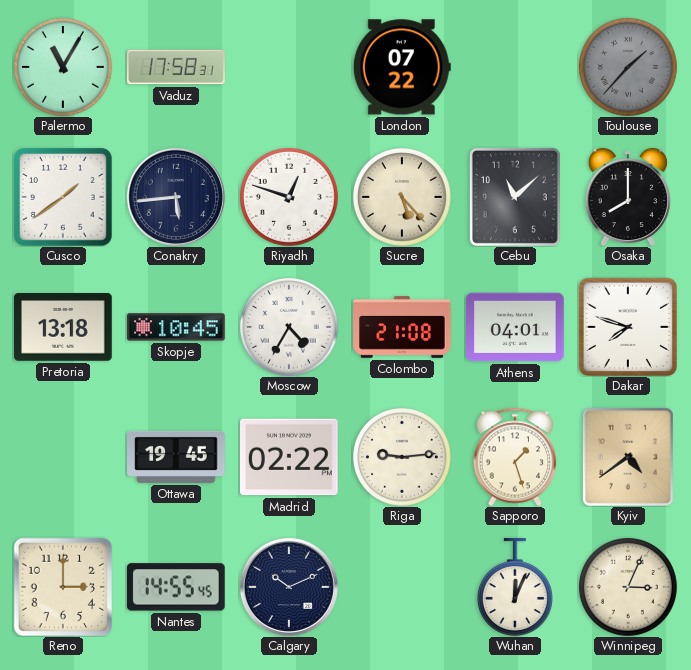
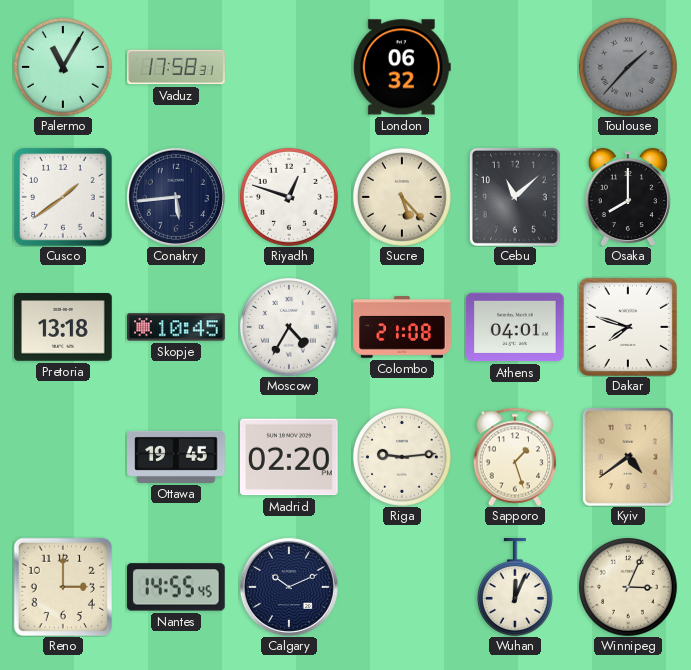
London: 07:22 -> 06:32
Madrid: 02:22 -> 02:20
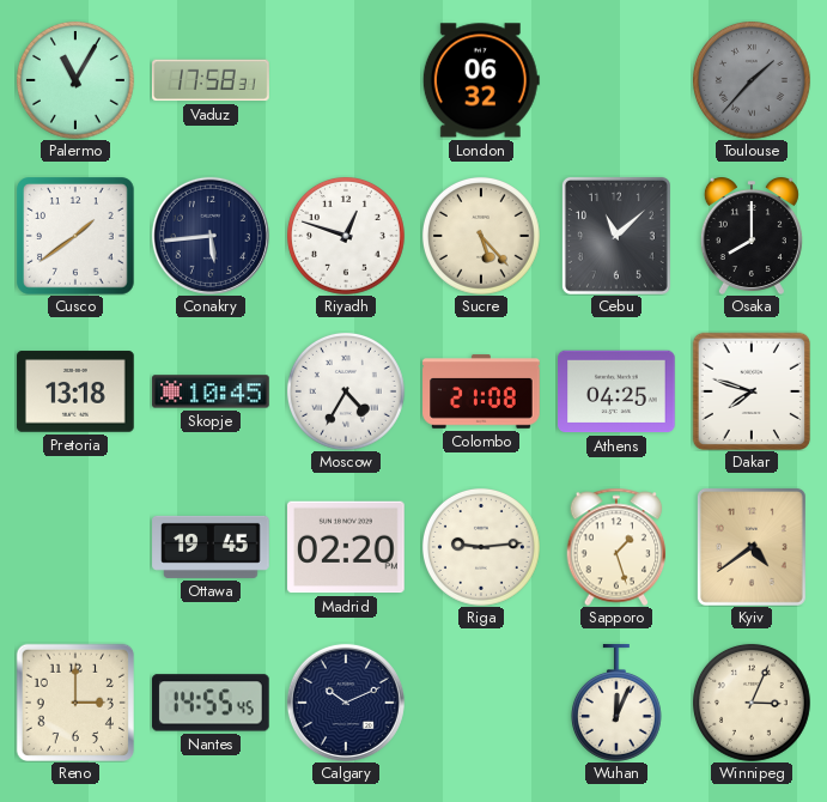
Athens: 04:01 -> 04:25
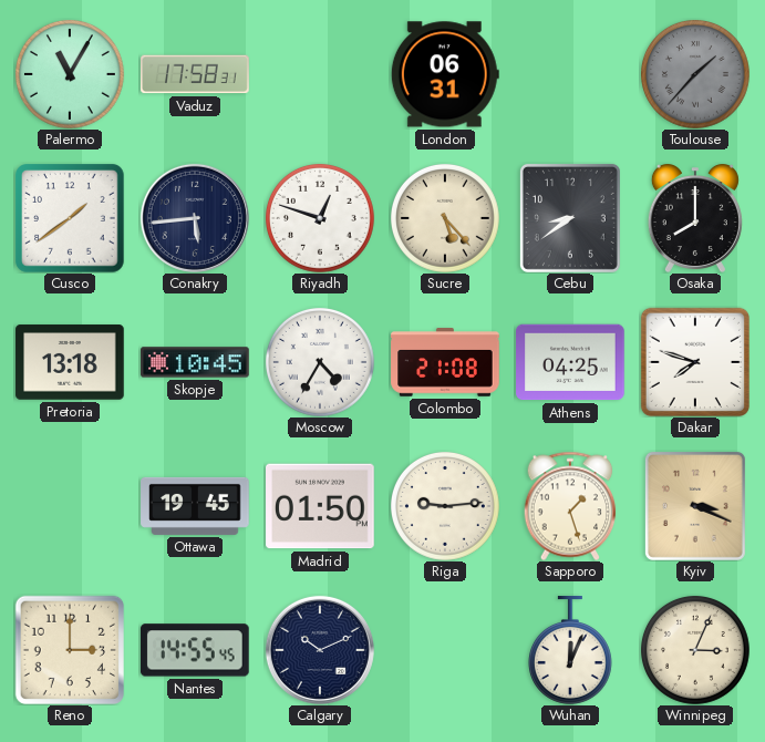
London: 06:32 -> 06:31
Cebu: 11:08 -> 8:39
Madrid: 02:20 -> 01:50
Kyiv: 4:39 -> 3:19
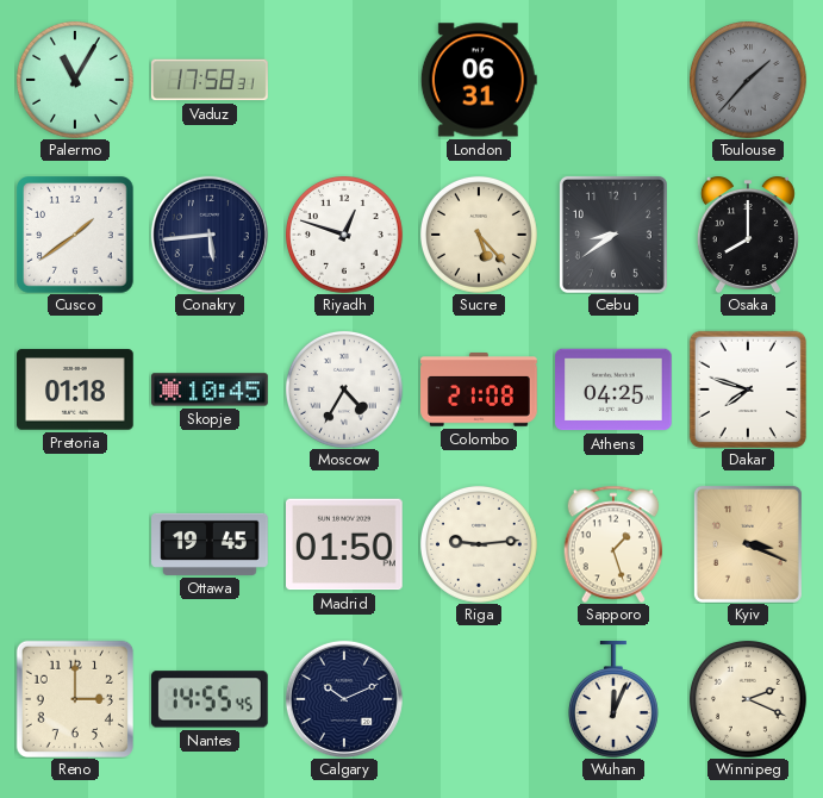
Pretoria: 13:18 -> 01:18
Winnipeg: 3:04 -> 2:19
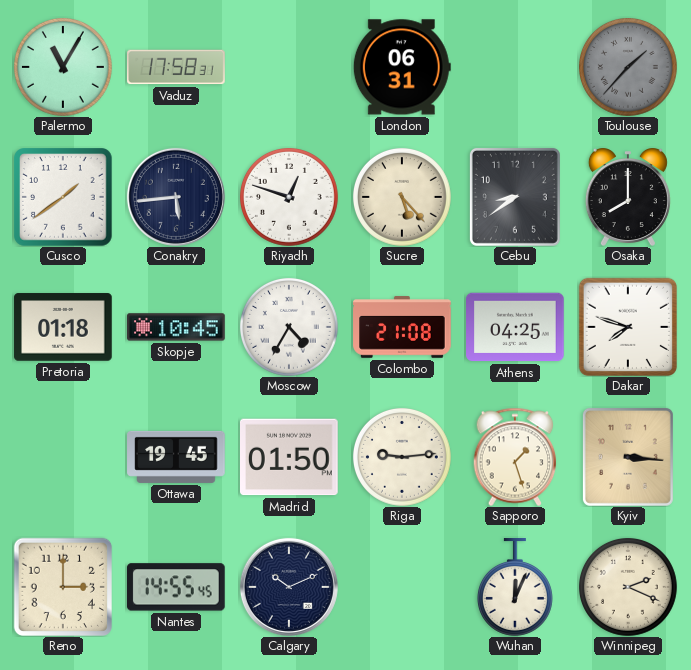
Kyiv: 3:19 -> 3:16
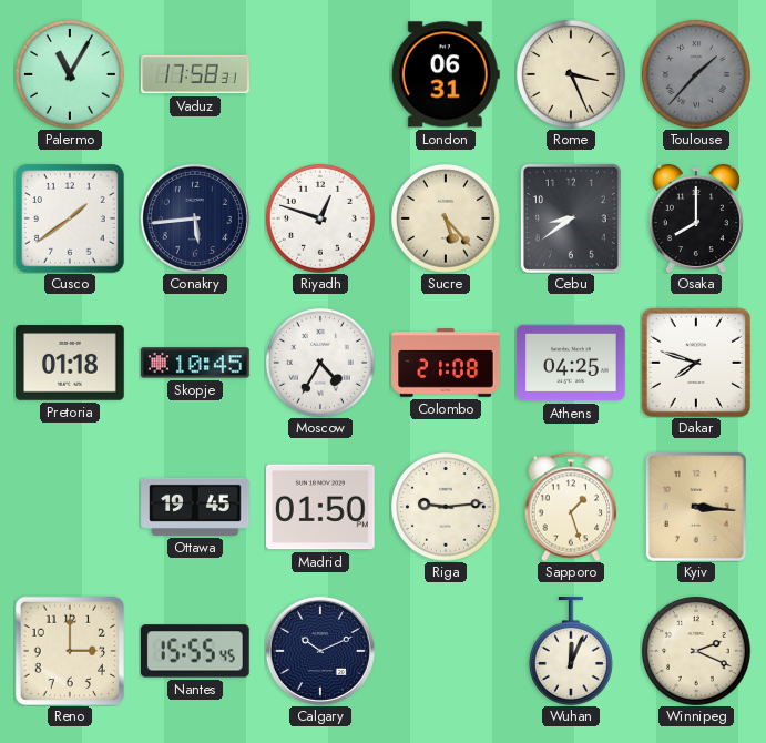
Rome: none -> 3:26
Nantes: 14:55 -> 15:55
